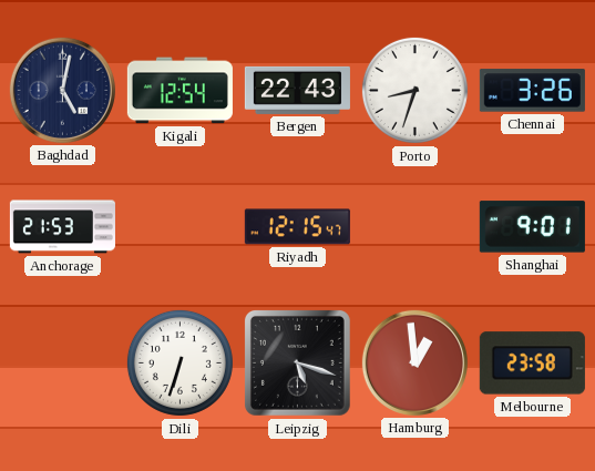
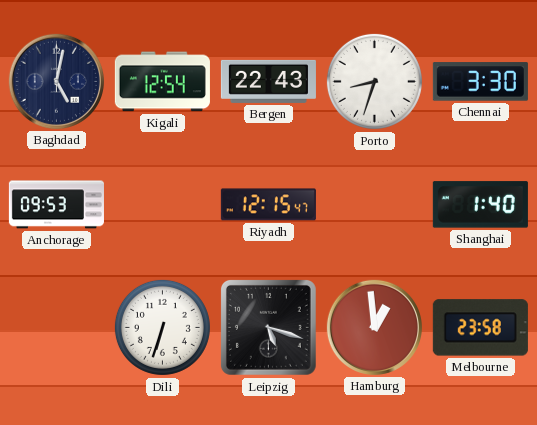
Chennai: 3:26 -> 3:30
Anchorage: 21:53 -> 09:53
Shanghai: 9:01 -> 1:40
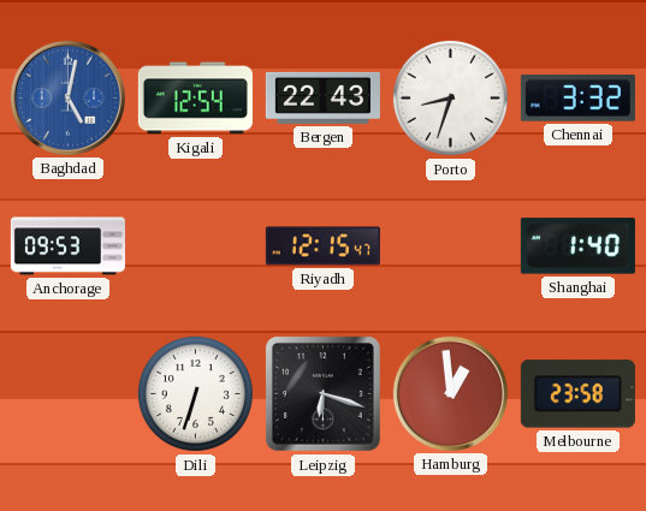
Baghdad dial: navy -> blue
Chennai: 3:30 -> 3:32
Leipzig: 5:18 -> 6:18
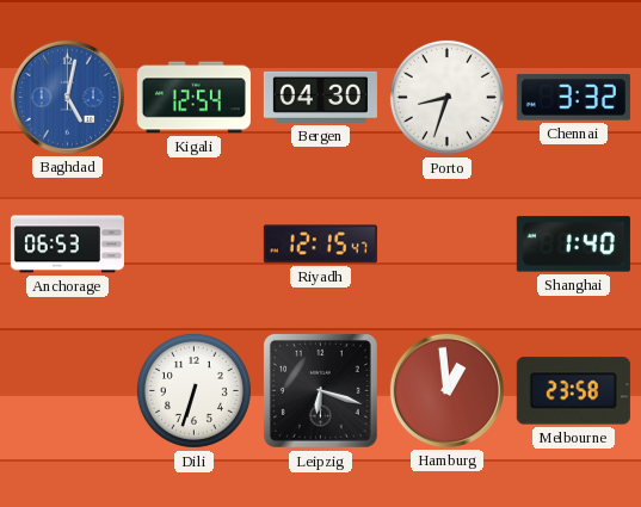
Bergen: 22:43 -> 04:30
Anchorage: 09:53 -> 06:53
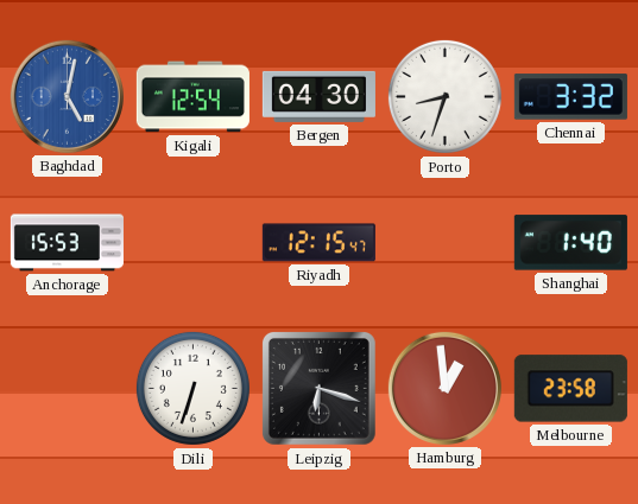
Anchorage: 06:53 -> 15:53
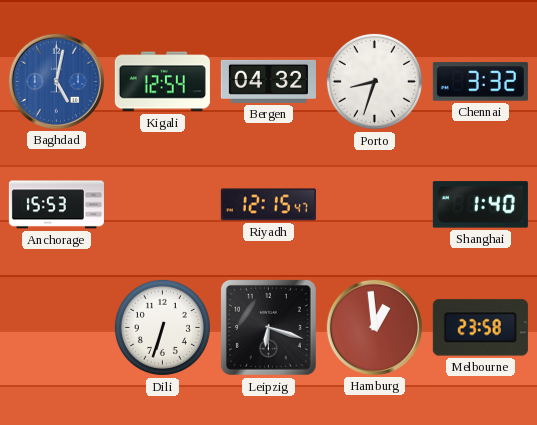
Bergen: 04:30 -> 04:32
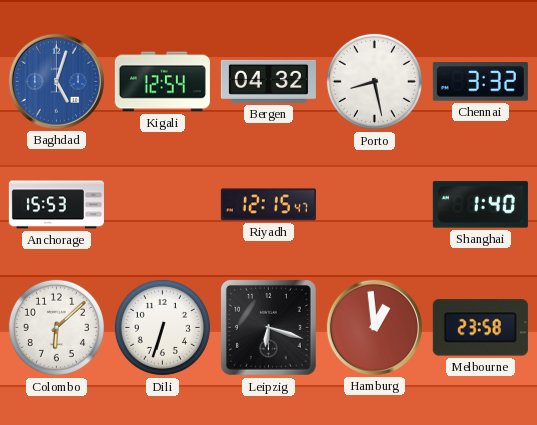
Baghdad: 5:02 -> 5:03
Porto: 8:33 -> 8:28
Colombo: none -> 6:08
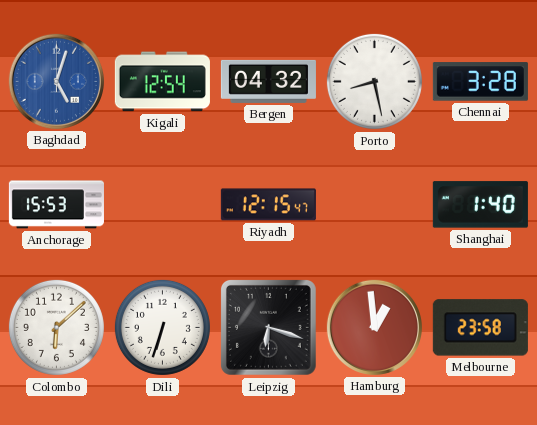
Chennai: 3:32 -> 3:28
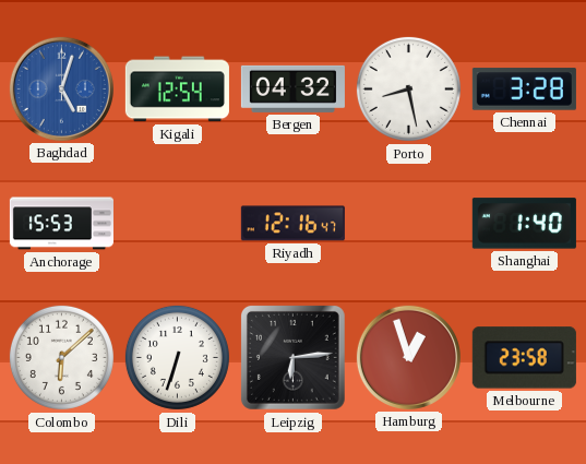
Riyadh: 12:15 -> 12:16
Leipzig: 6:18 -> 6:14
Hamburg: 12:59 -> 12:57
